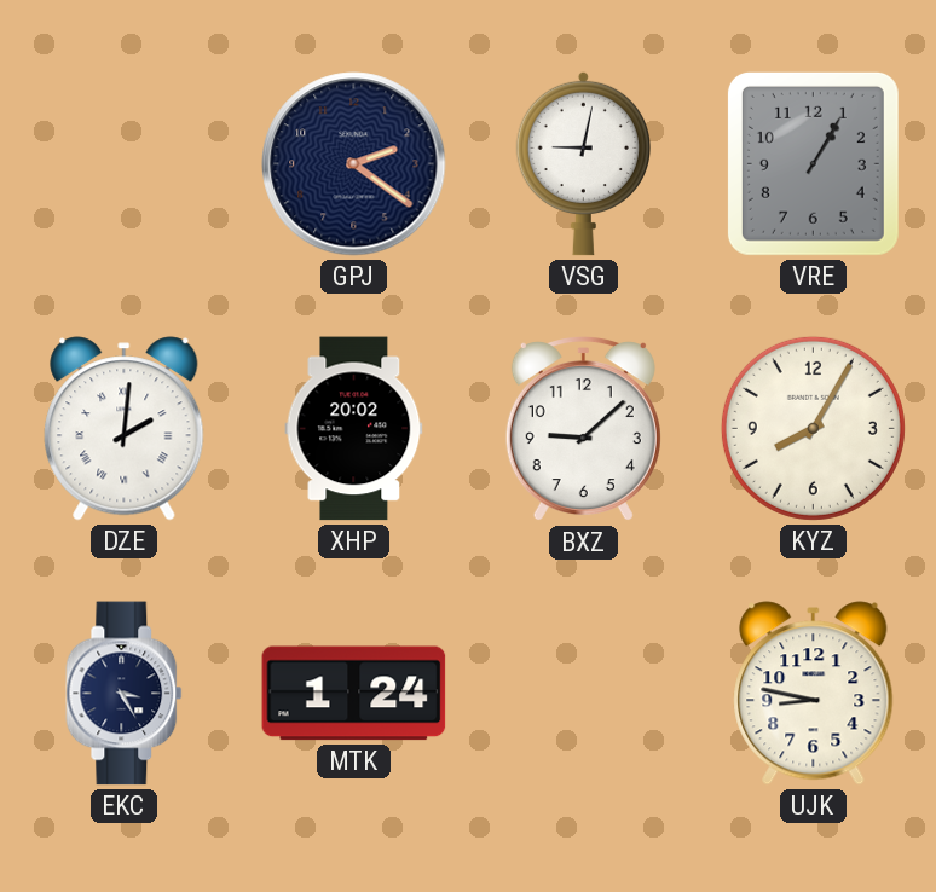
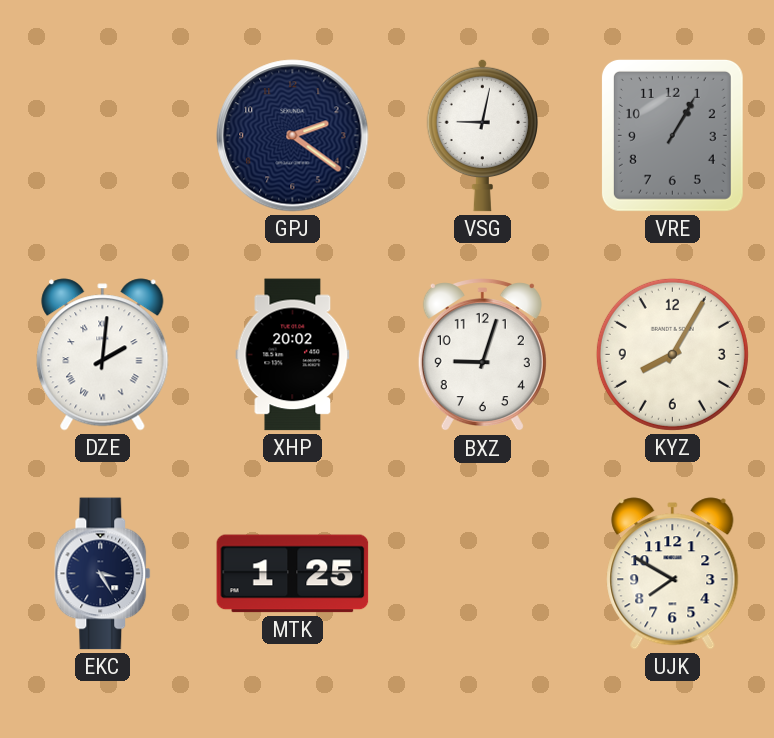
BXZ: 9:08 -> 9:03
MTK: 1:24 -> 1:25
UJK: 8:47 -> 7:50
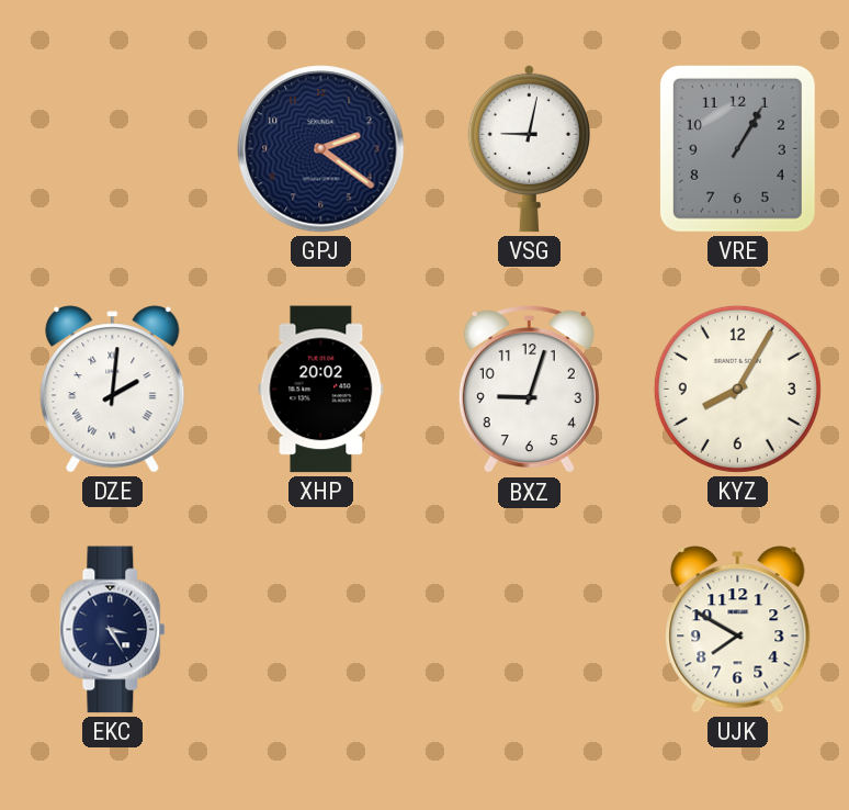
MTK: 1:25 -> none
